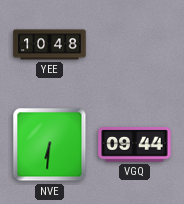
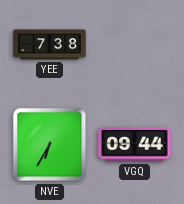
YEE: 10:48 -> 7:38
NVE: 6:31 -> 6:35
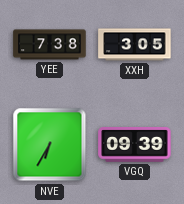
XXH: none -> 3:05
VGQ: 09:44 -> 09:39
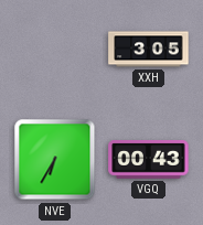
YEE: 7:38 -> none
VGQ: 09:39 -> 00:43
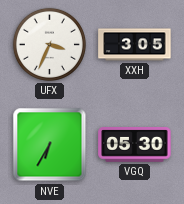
UFX: none -> 3:34
VGQ: 00:43 -> 05:30
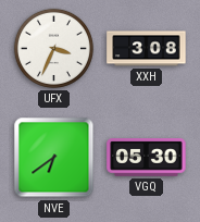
XXH: 3:05 -> 3:08
NVE: 6:35 -> 6:39
